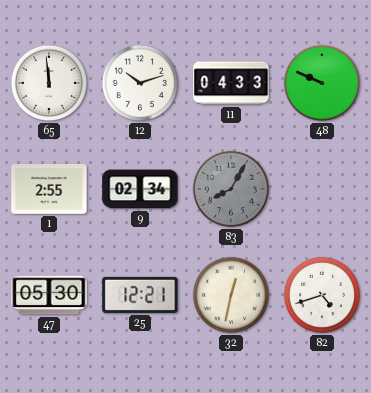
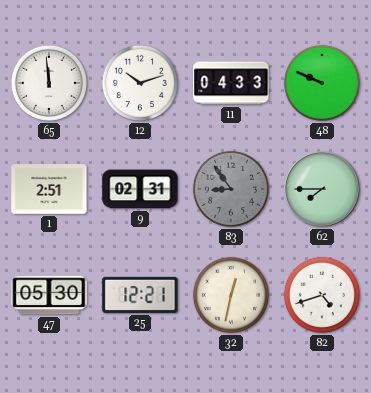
1: 2:55 -> 2:51
9: 02:34 -> 02:31
83: 8:05 -> 8:54
62: none -> 7:45
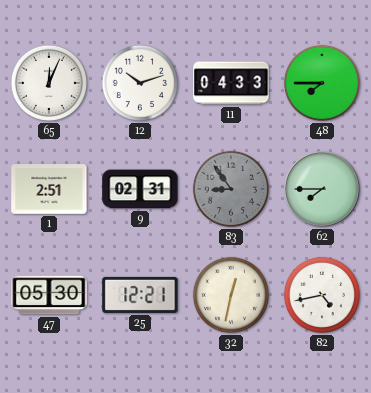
65: 11:59 -> 12:04
48: 9:49 -> 7:45
82: 4:42 -> 4:43
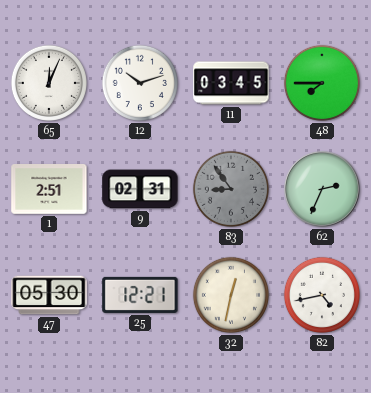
11: 04:33 -> 03:45
62: 7:45 -> 2:34
